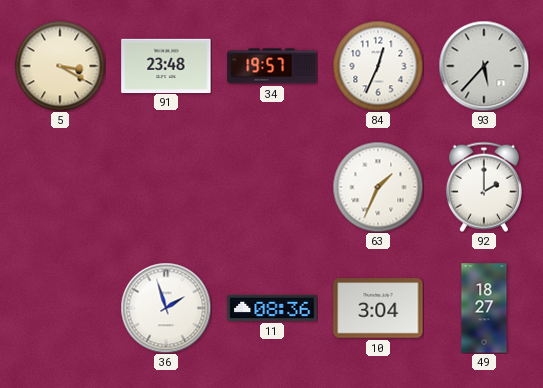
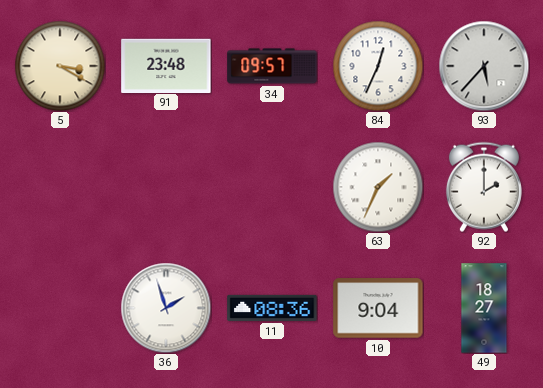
34: 19:57 -> 09:57
10: 3:04 -> 9:04
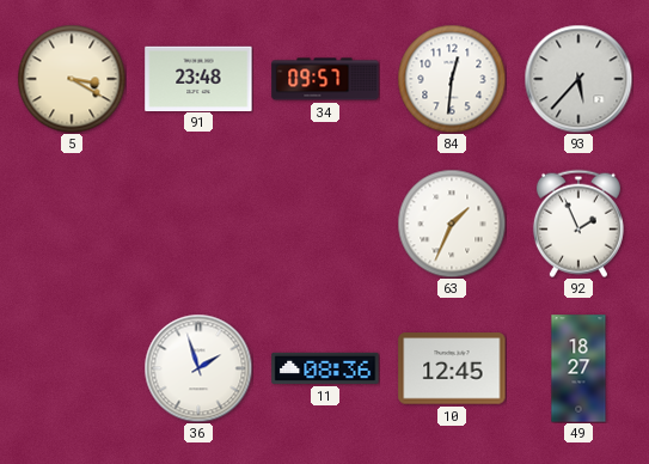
84: 12:34 -> 12:31
92: 2:00 -> 1:56
10: 9:04 -> 12:45
